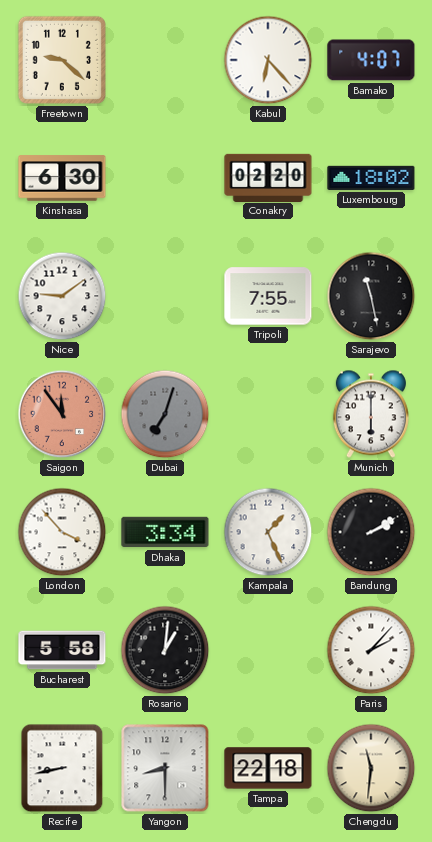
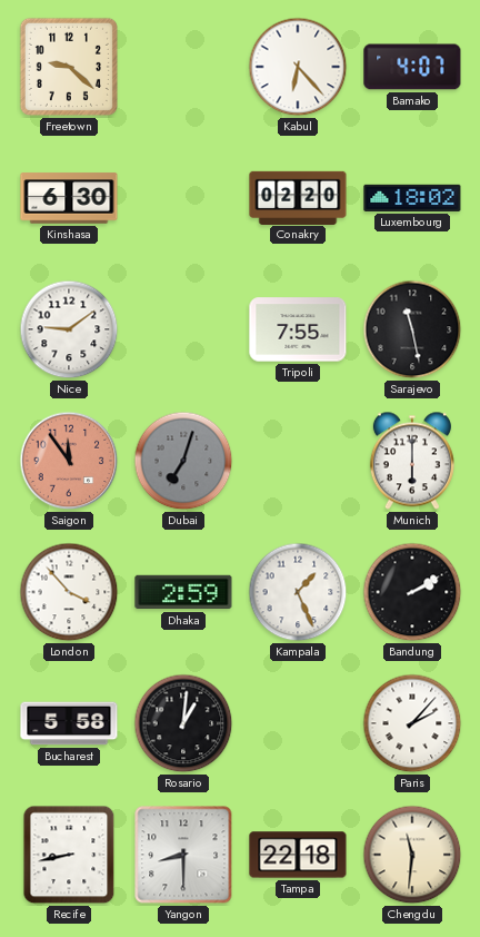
Dhaka: 3:34 -> 2:59
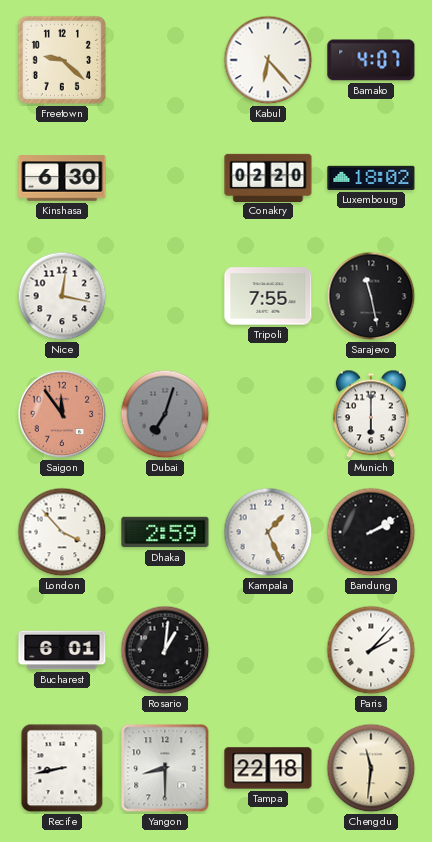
Nice: 9:09 -> 12:17
Bucharest: 5:58 -> 6:01
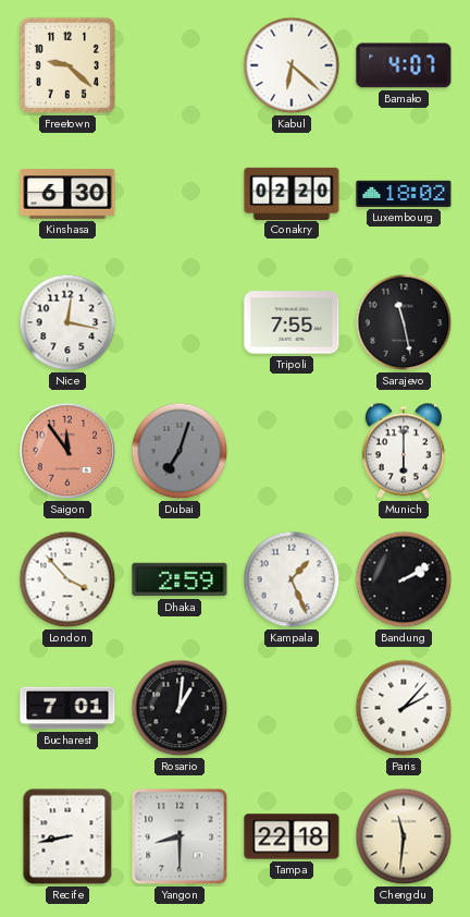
Kabul: 6:23 -> 6:22
Bucharest: 6:01 -> 7:01
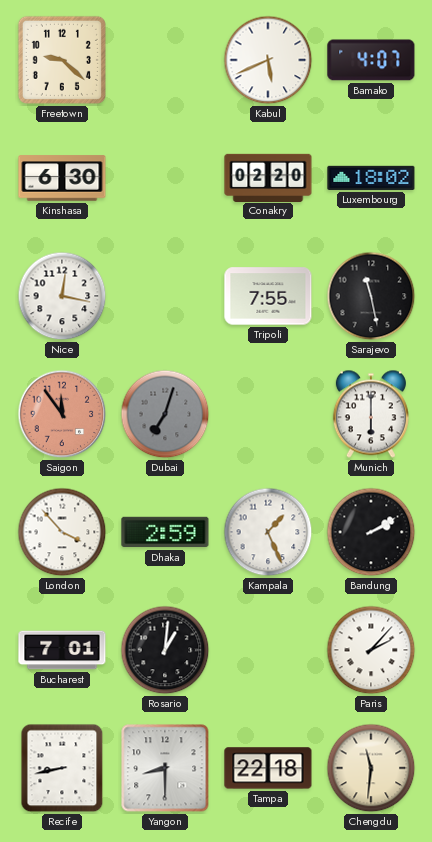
Kabul: 6:22 -> 5:41
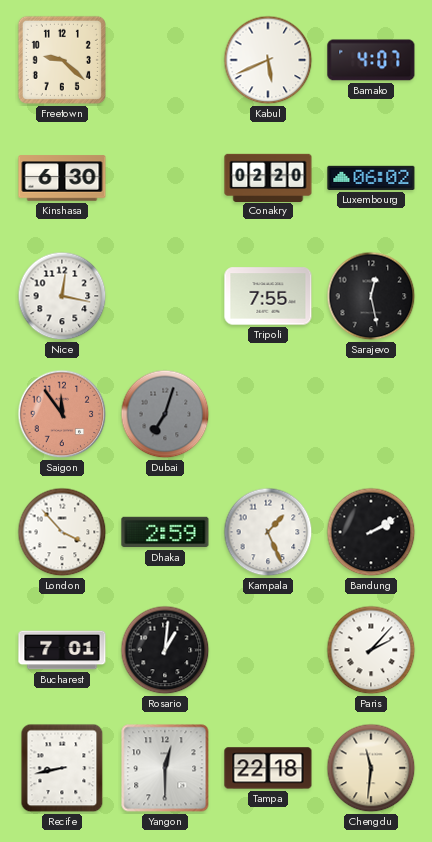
Luxembourg: 18:02 -> 06:02
Sarajevo: 11:28 -> 12:28
Munich: 6:00 -> none
Yangon: 8:30 -> 12:30
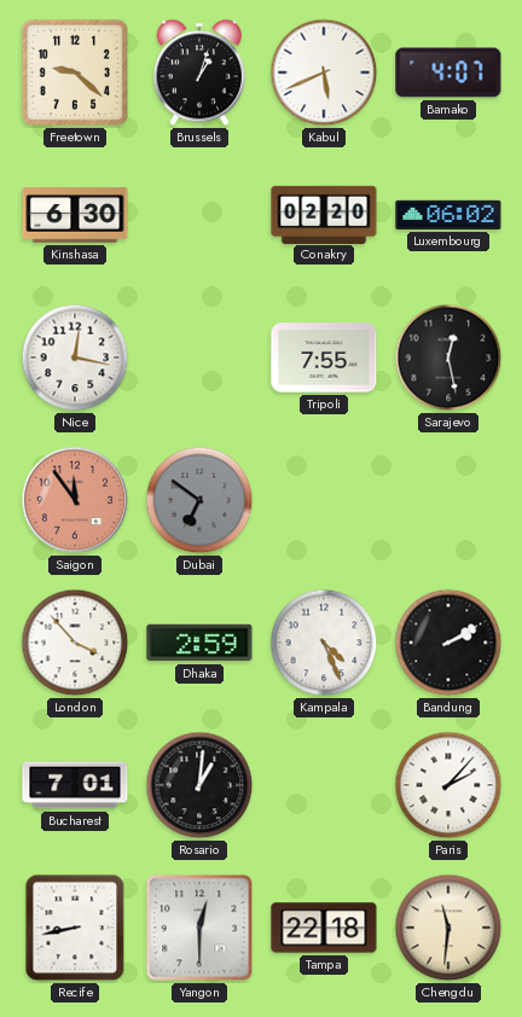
Brussels: none -> 1:03
Dubai: 7:03 -> 6:51
Kampala: 1:26 -> 4:26
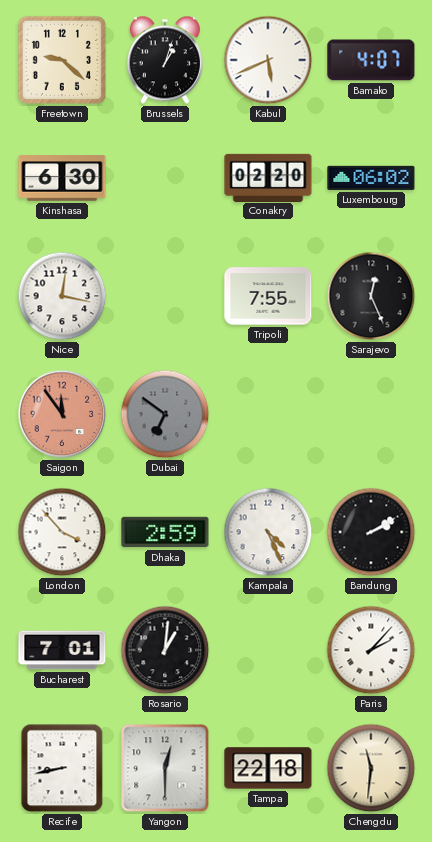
Sarajevo: 12:28 -> 12:26
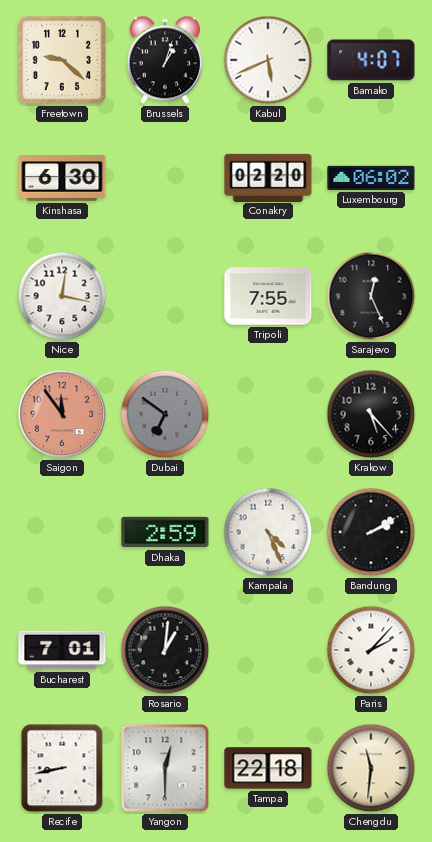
Krakow: none -> 5:23
London: 3:53 -> none
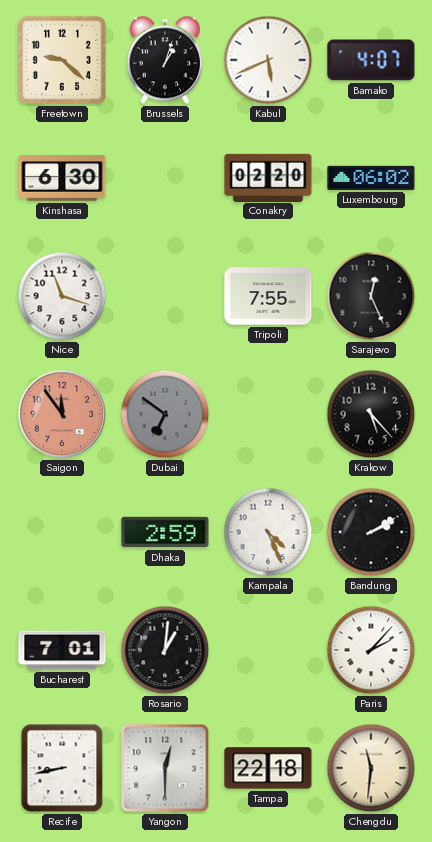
Nice: 12:17 -> 11:18
